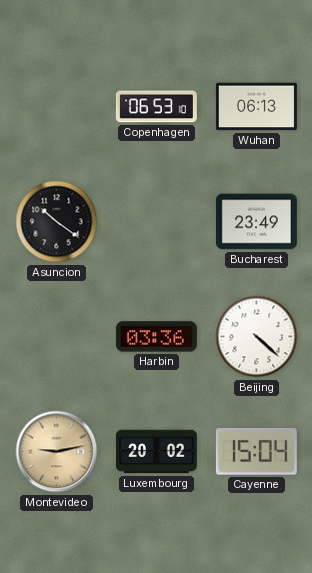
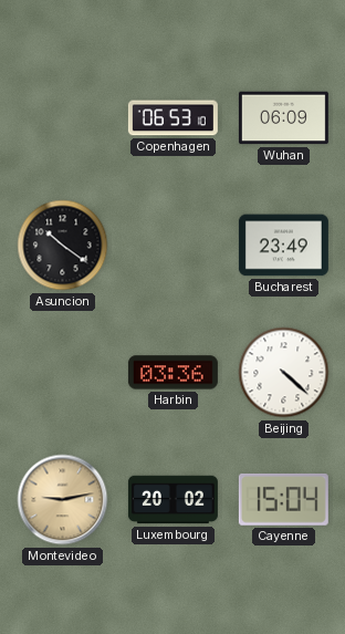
Wuhan: 06:13 -> 06:09
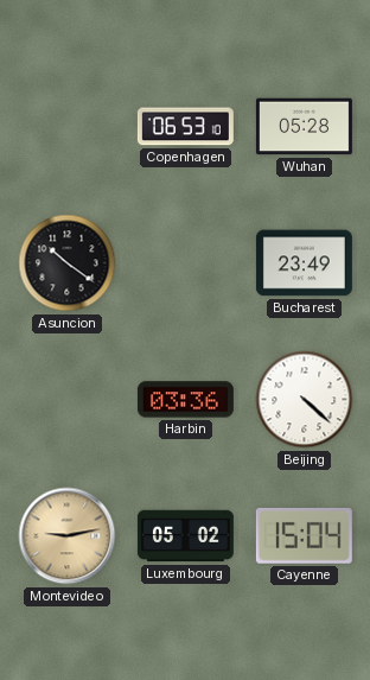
Wuhan: 06:09 -> 05:28
Luxembourg: 20:02 -> 05:02
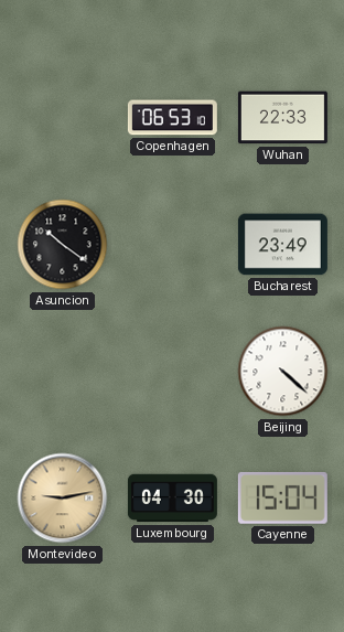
Wuhan: 05:28 -> 22:33
Harbin: 03:36 -> none
Luxembourg: 05:02 -> 04:30
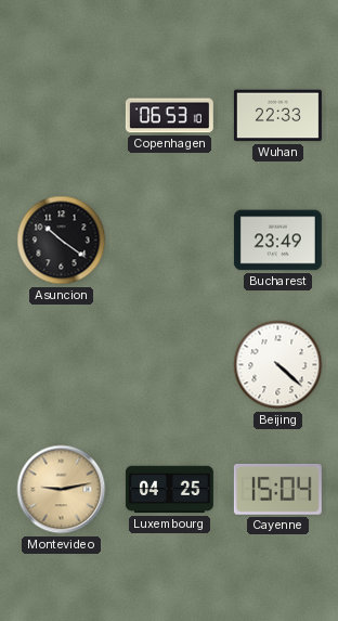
Luxembourg: 04:30 -> 04:25
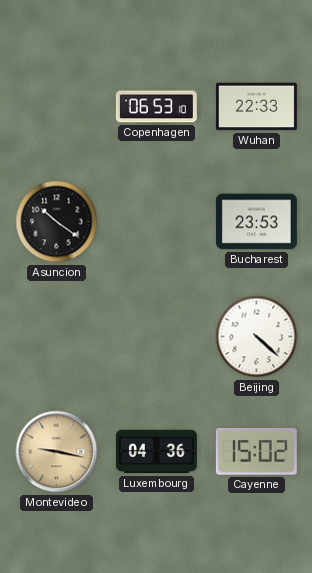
Bucharest: 23:49 -> 23:53
Montevideo: 9:13 -> 9:17
Luxembourg: 04:25 -> 04:36
Cayenne: 15:04 -> 15:02
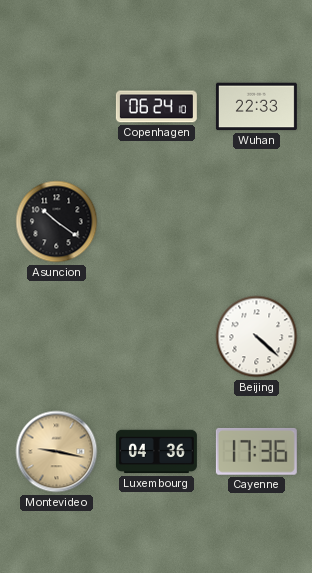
Copenhagen: 06:53 -> 06:24
Bucharest: 23:53 -> none
Cayenne: 15:02 -> 17:36
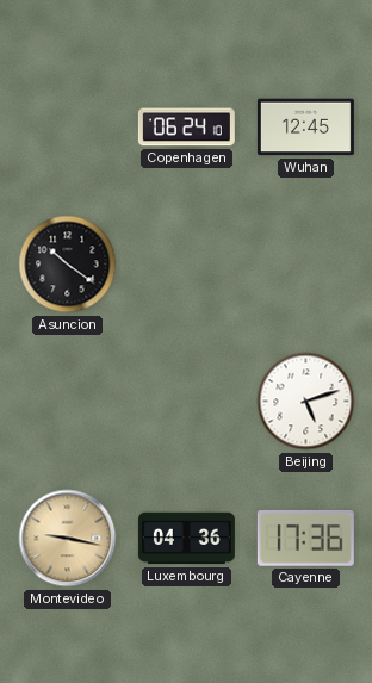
Wuhan: 22:33 -> 12:45
Beijing: 4:22 -> 5:12
